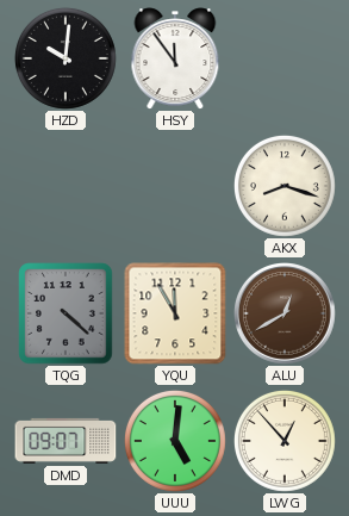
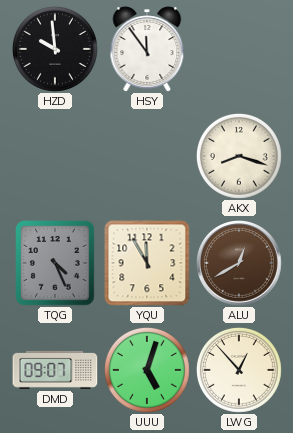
HZD: 10:01 -> 9:59
TQG: 4:22 -> 4:26
UUU: 5:01 -> 5:03
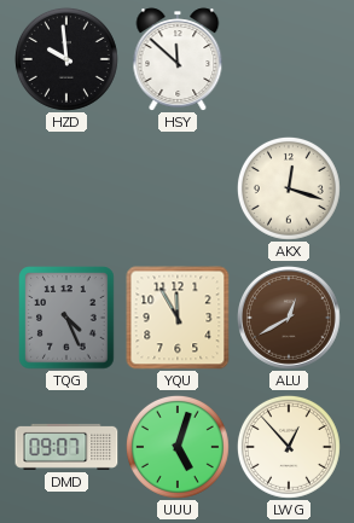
HSY: 11:54 -> 11:52
AKX: 8:18 -> 12:18
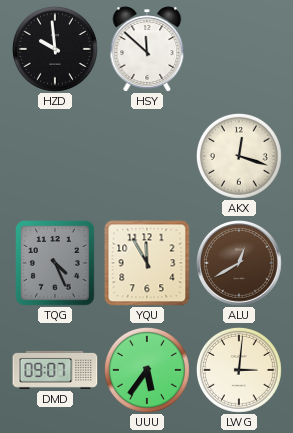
UUU: 5:03 -> 5:36
LWG: 12:53 -> 3:01
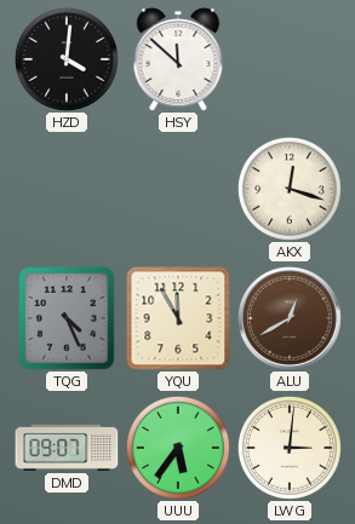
HZD: 9:59 -> 4:01
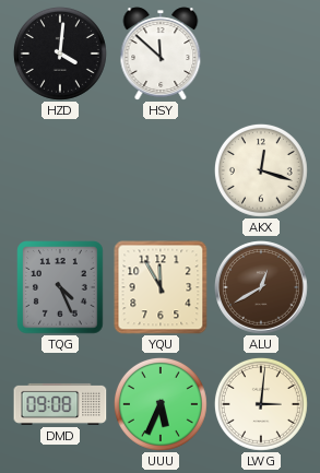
DMD: 09:07 -> 09:08
UUU: 5:36 -> 5:34
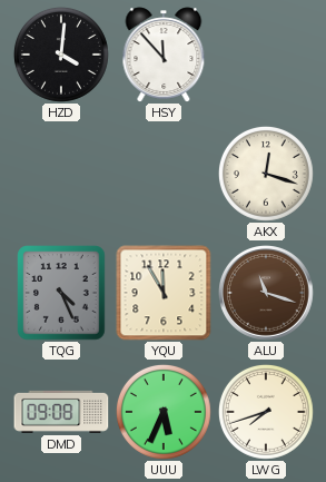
HSY: 11:52 -> 11:53
ALU: 12:40 -> 11:18
LWG: 3:01 -> 7:42
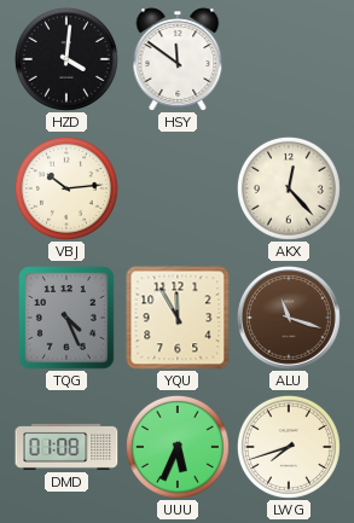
HSY: 11:53 -> 11:51
VBJ: none -> 10:14
AKX: 12:18 -> 12:23
DMD: 09:08 -> 01:08
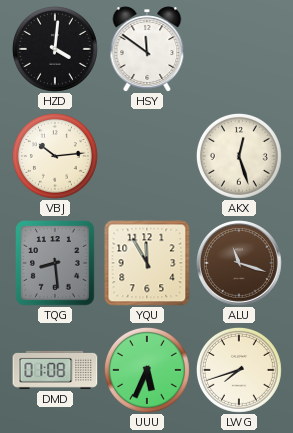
AKX: 12:23 -> 12:27
TQG: 4:26 -> 8:29
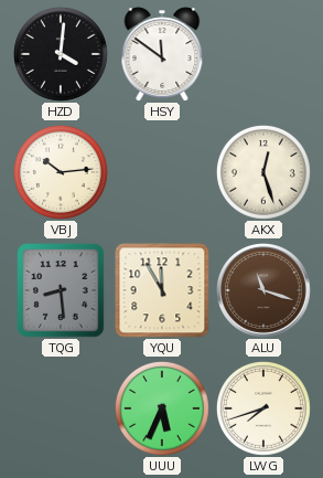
DMD: 01:08 -> none
